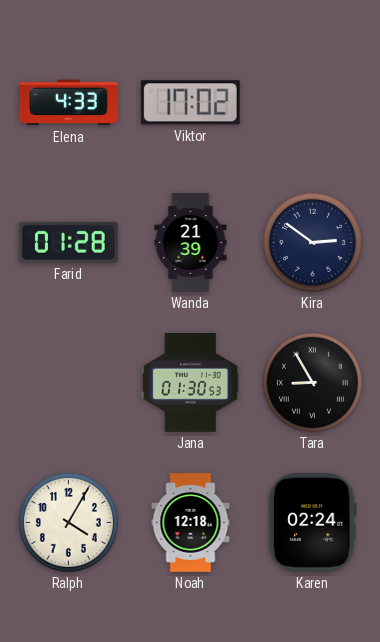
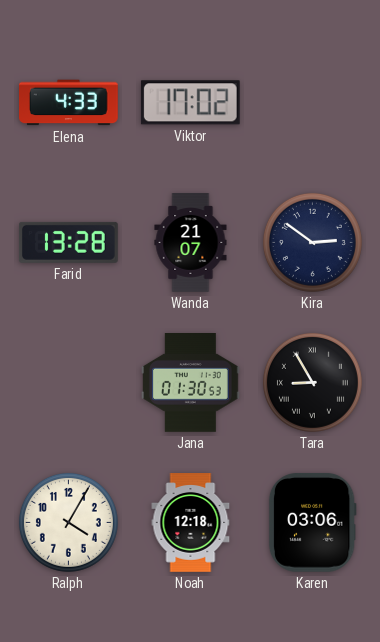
Farid: 01:28 -> 13:28
Wanda: 21:39 -> 21:07
Karen: 02:24 -> 03:06
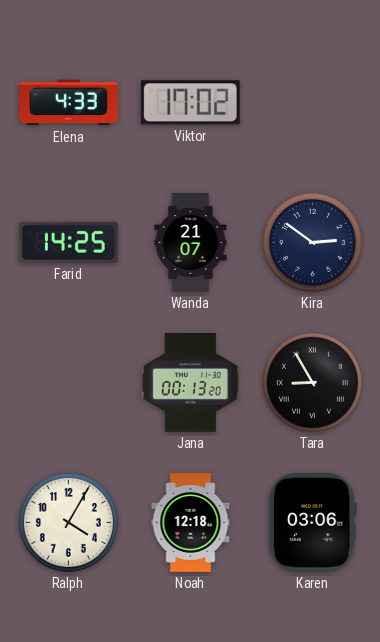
Farid: 13:28 -> 14:25
Jana: 01:30 -> 00:13
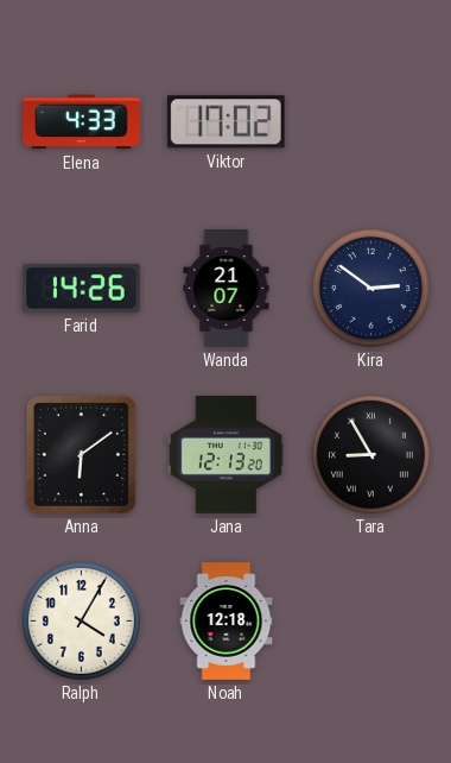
Farid: 14:25 -> 14:26
Anna: none -> 6:09
Jana: 00:13 -> 12:13
Karen: 03:06 -> none
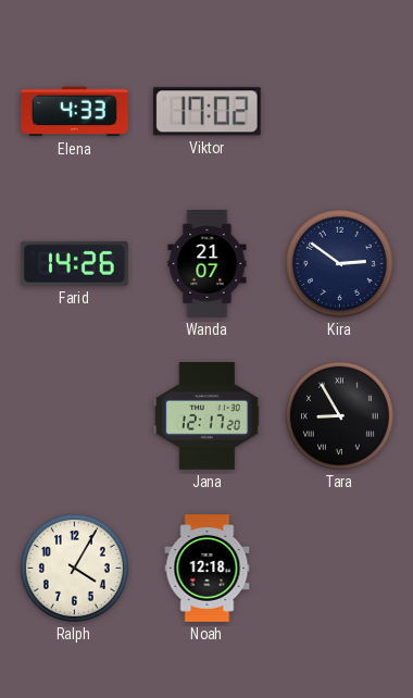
Anna: 6:09 -> none
Jana: 12:13 -> 12:17
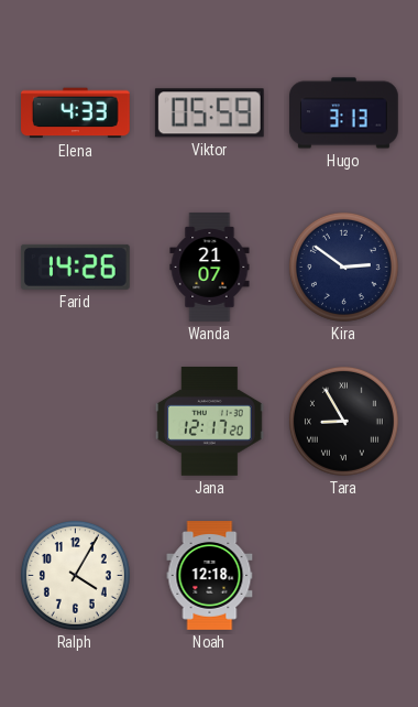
Viktor: 17:02 -> 05:59
Hugo: none -> 3:13
